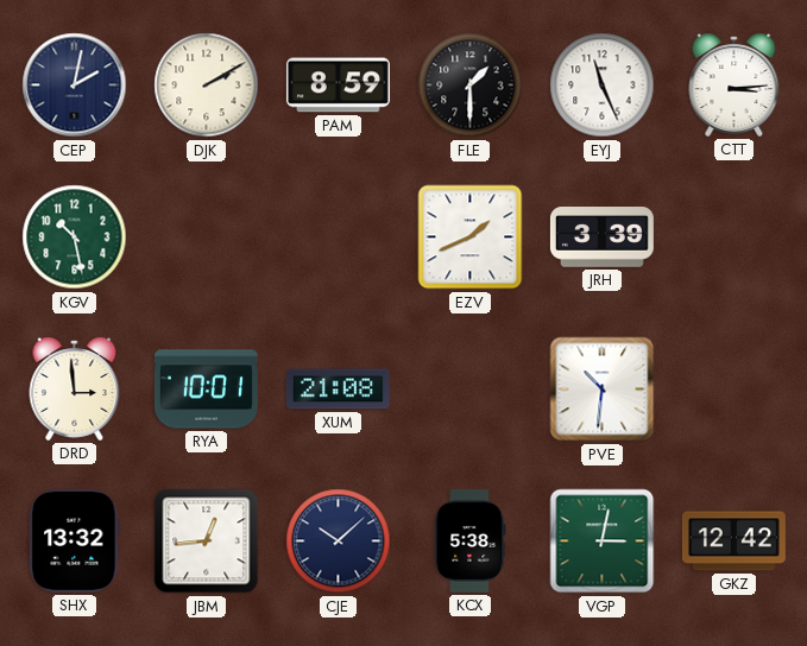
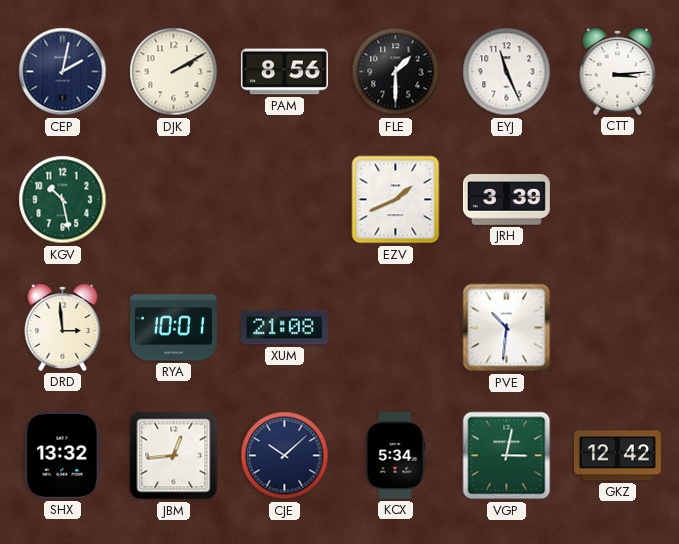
PAM: 8:59 -> 8:56
KCX: 5:38 -> 5:34
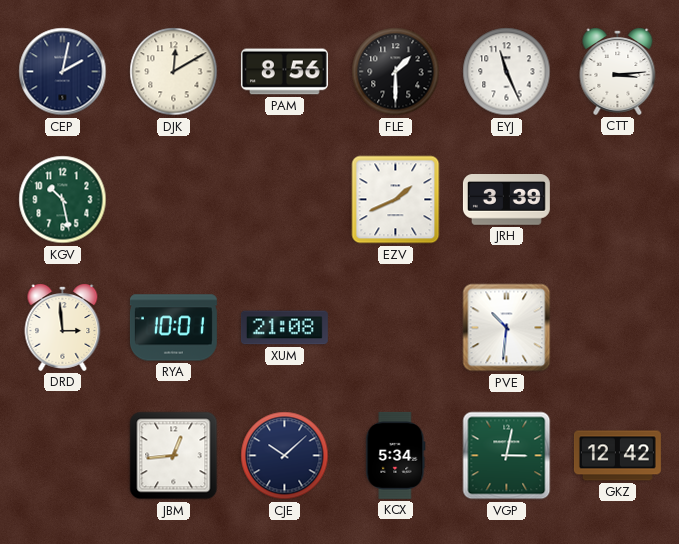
DJK: 2:10 -> 12:10
SHX: 13:32 -> none
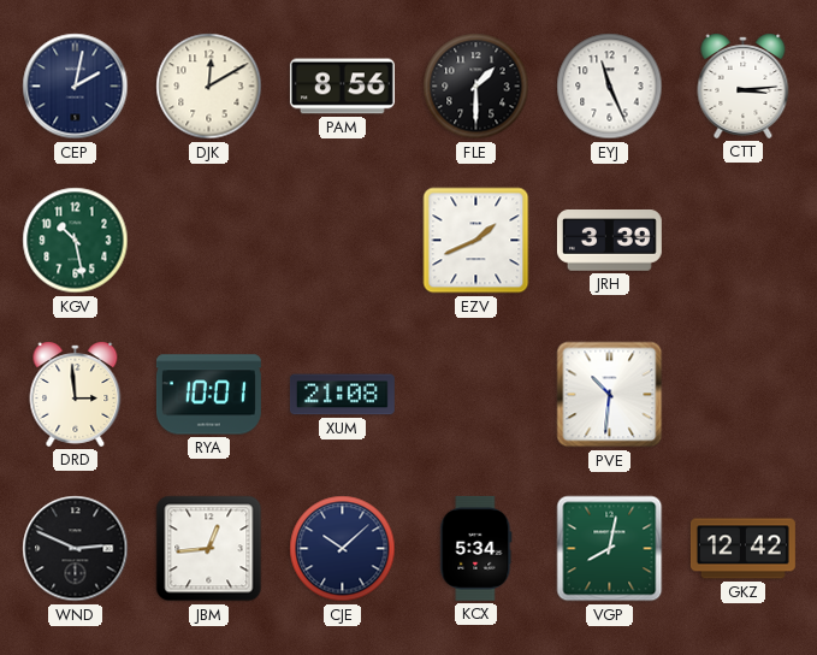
WND: none -> 2:49
VGP: 3:02 -> 8:02
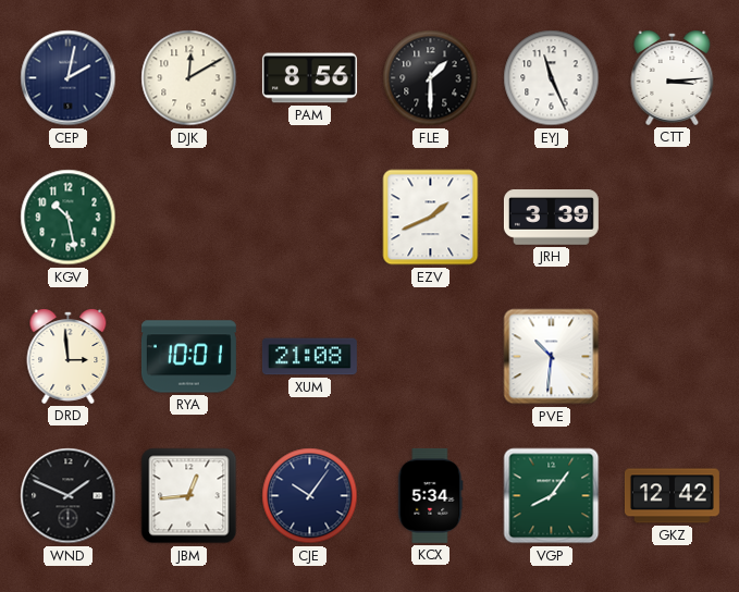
WND: 2:49 -> 1:49
CJE: 10:08 -> 10:06
VGP: 8:02 -> 8:06
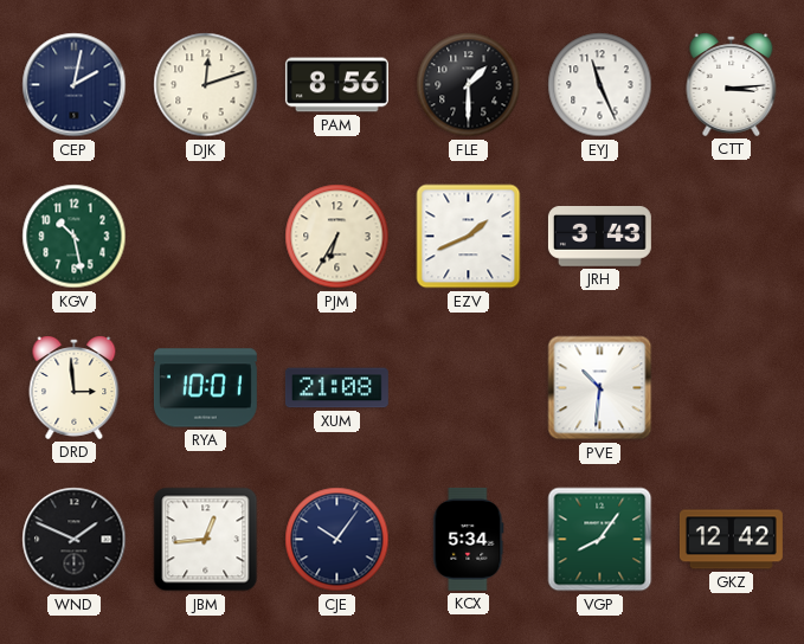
DJK: 12:10 -> 12:12
PJM: none -> 6:35
JRH: 3:39 -> 3:43
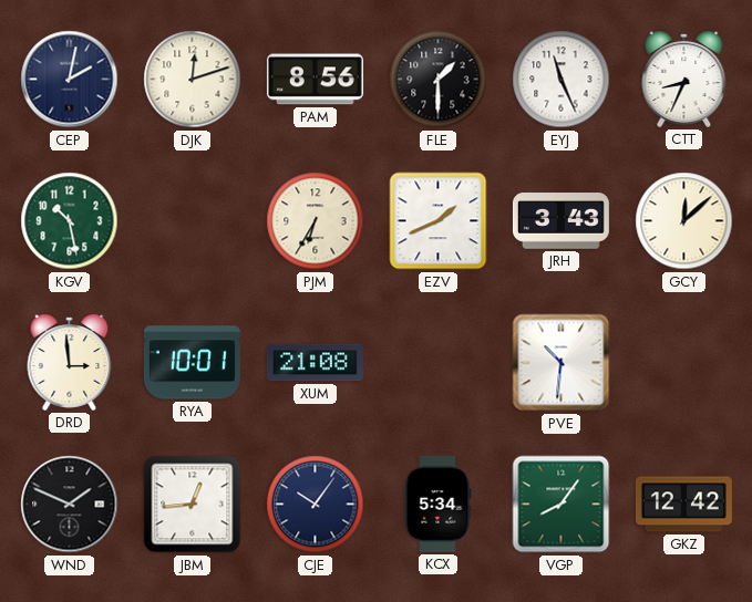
CTT: 3:14 -> 8:34
GCY: none -> 12:08
